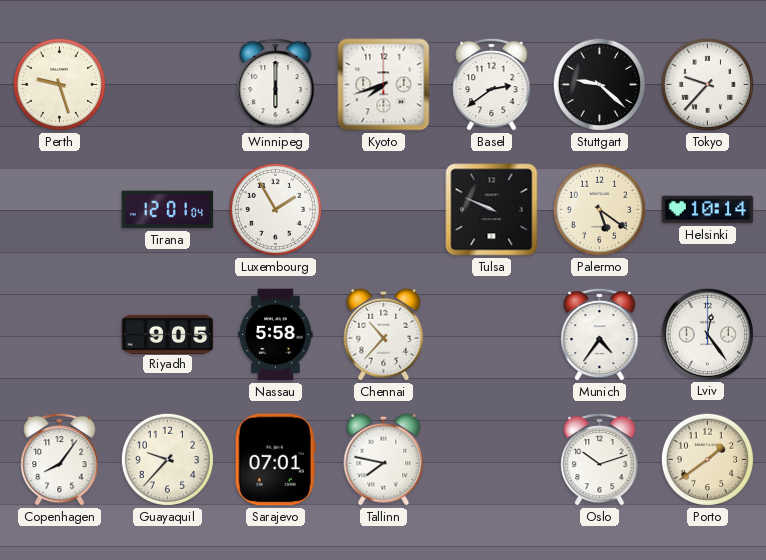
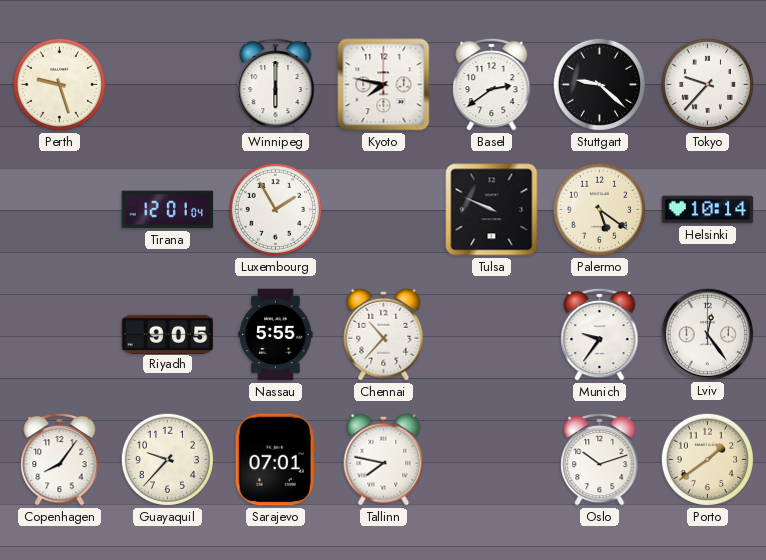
Kyoto: 7:42 -> 7:47
Nassau: 5:58 -> 5:55
Munich: 4:36 -> 9:36
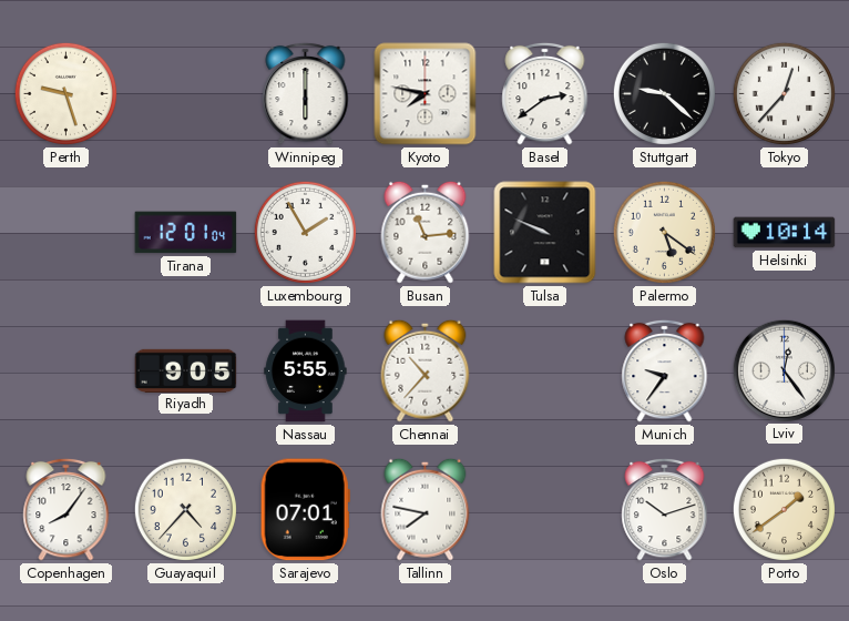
Tokyo: 9:37 -> 12:37
Busan: none -> 11:14
Guayaquil: 9:37 -> 4:37
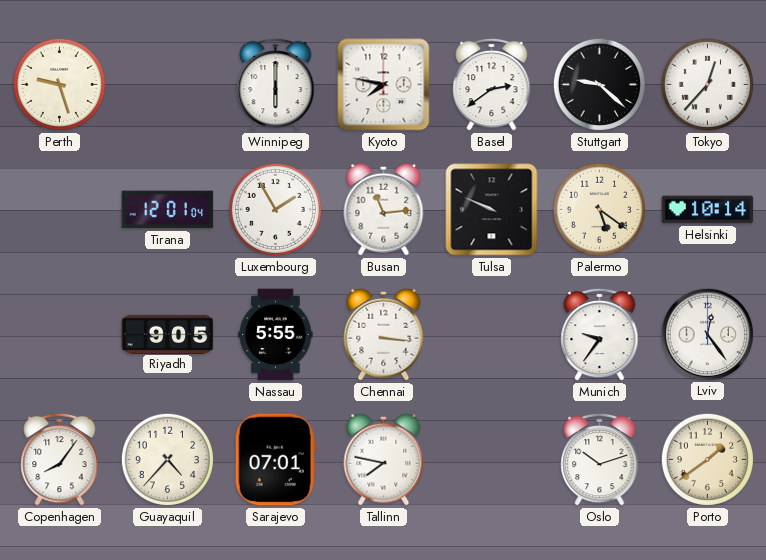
Chennai: 10:37 -> 3:16
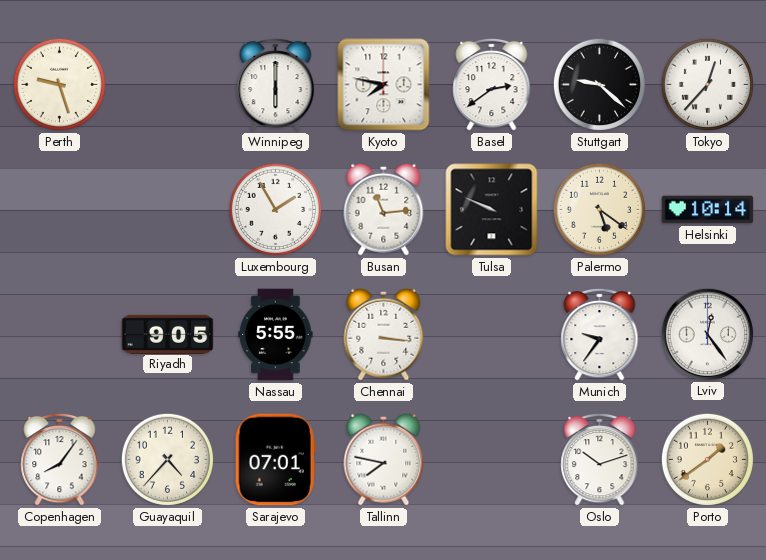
Tirana: 12:01 -> none
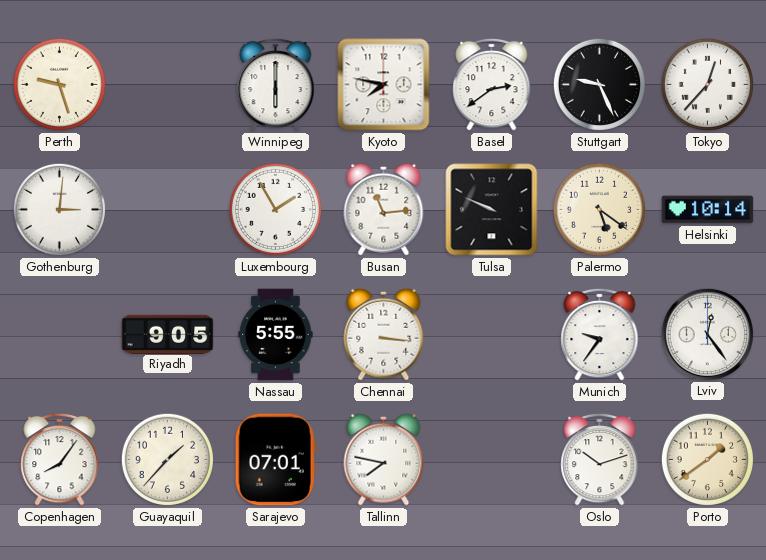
Stuttgart: 9:22 -> 9:26
Gothenburg: none -> 3:01
Guayaquil: 4:37 -> 1:37
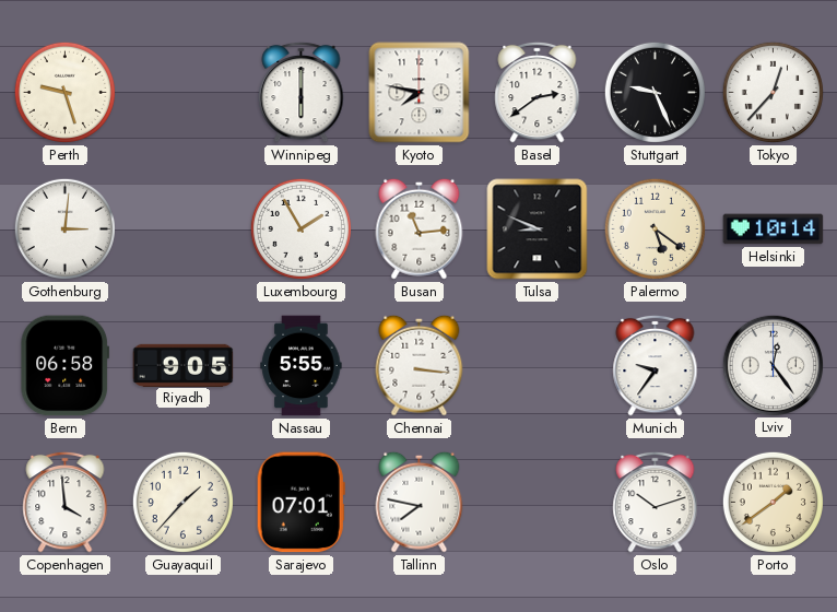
Tulsa: 9:49 -> 8:49
Bern: none -> 06:58
Copenhagen: 8:06 -> 3:59
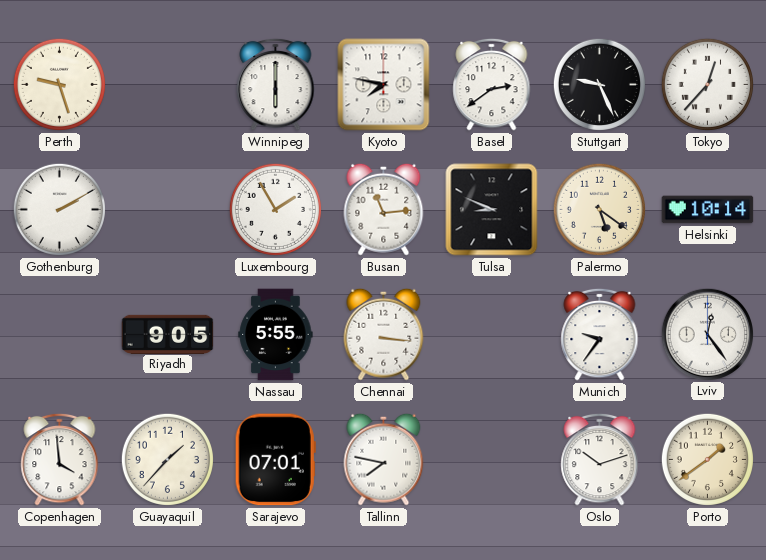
Gothenburg: 3:01 -> 2:10
Bern: 06:58 -> none
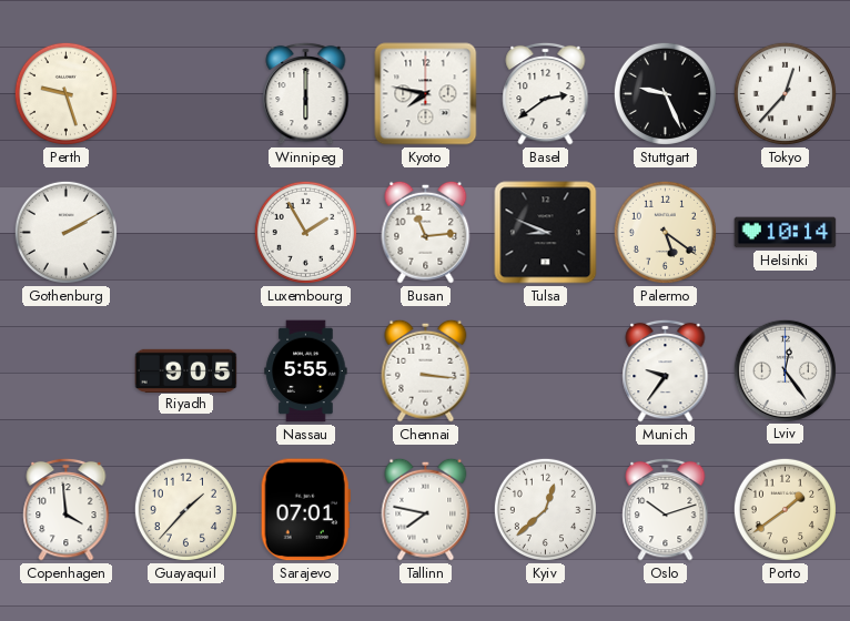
Kyiv: none -> 12:38
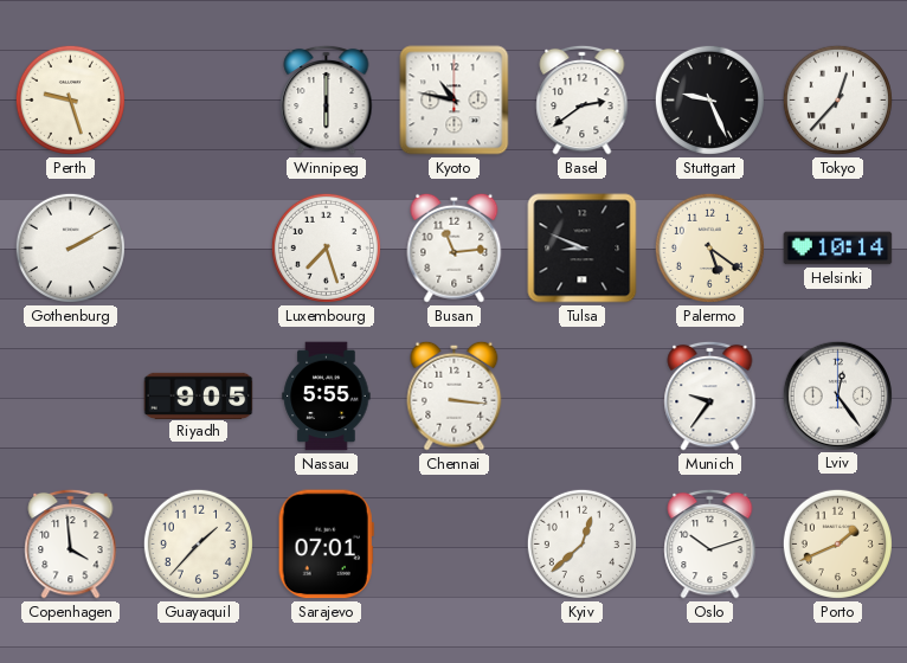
Kyoto: 7:47 -> 10:47
Luxembourg: 1:55 -> 7:27
Tallinn: 7:47 -> none
Porto: 1:39 -> 1:41
